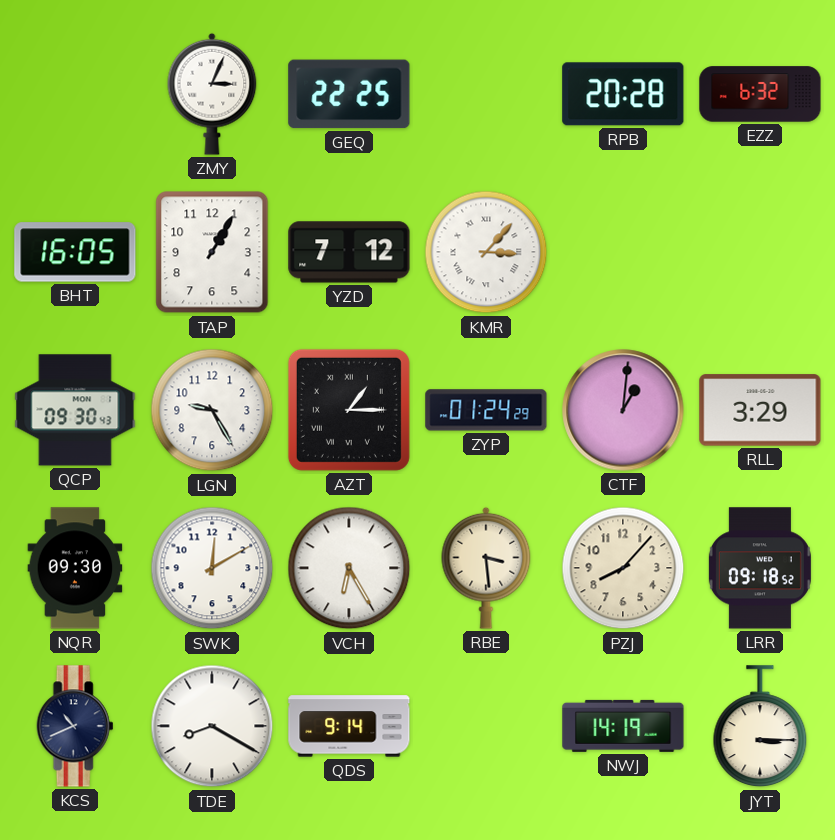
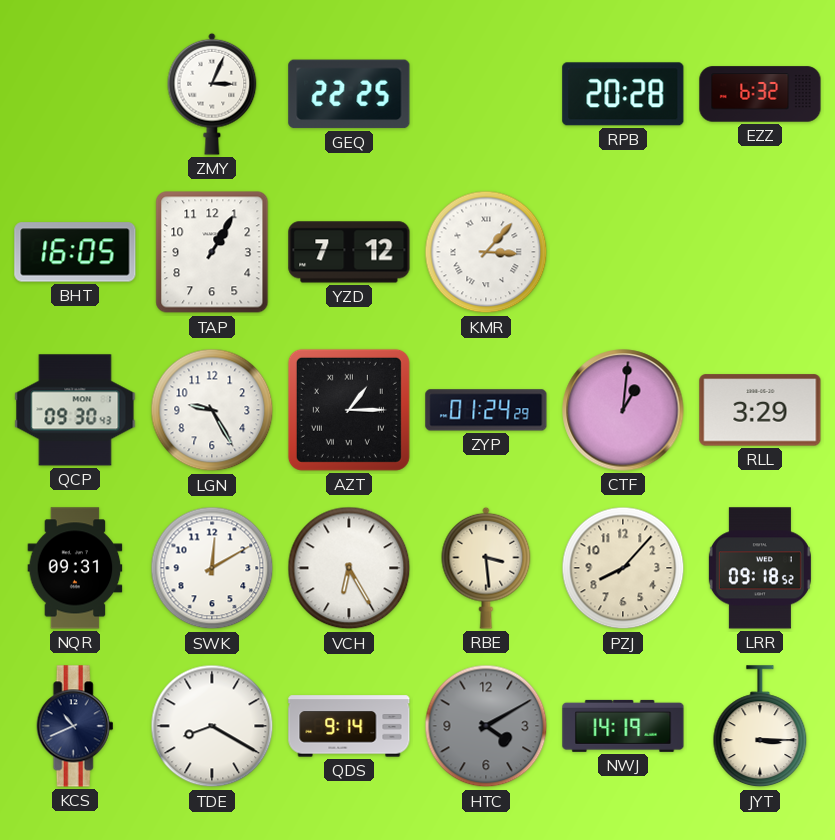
NQR: 09:30 -> 09:31
HTC: none -> 4:10
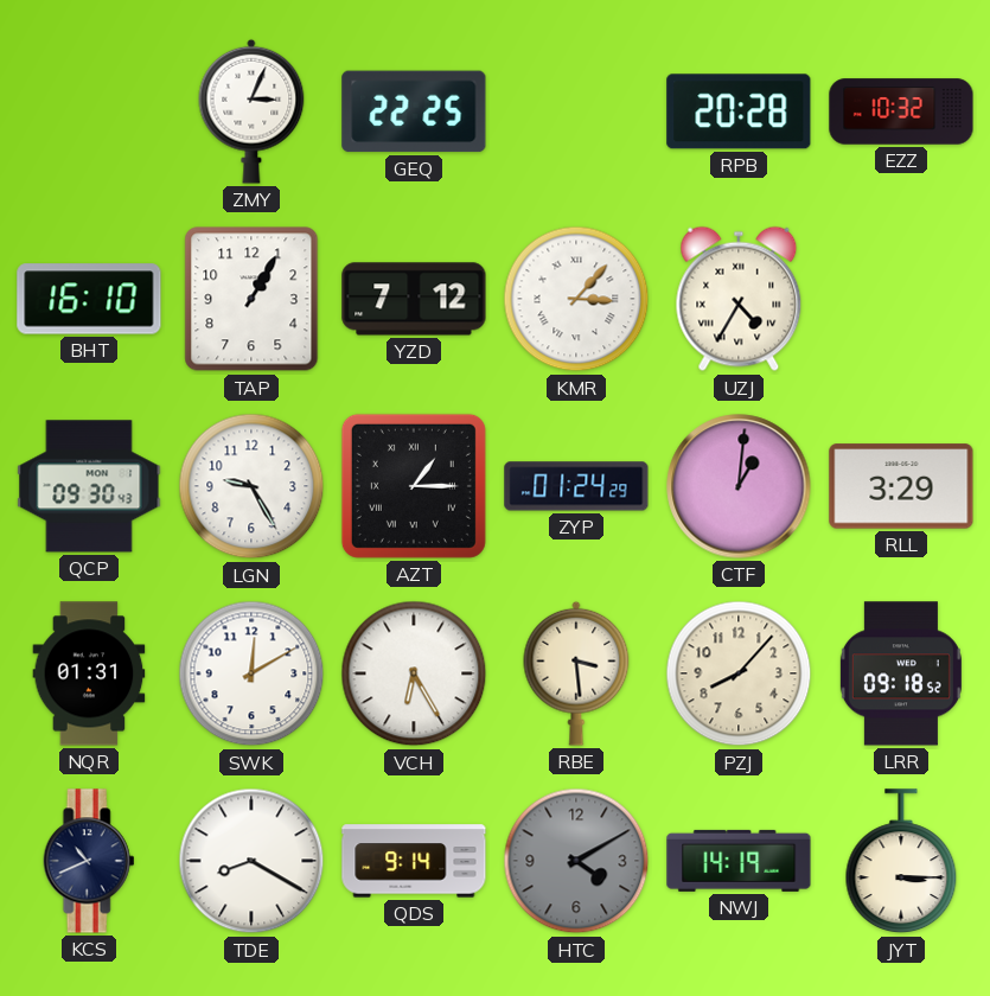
EZZ: 6:32 -> 10:32
BHT: 16:05 -> 16:10
UZJ: none -> 4:35
NQR: 09:31 -> 01:31
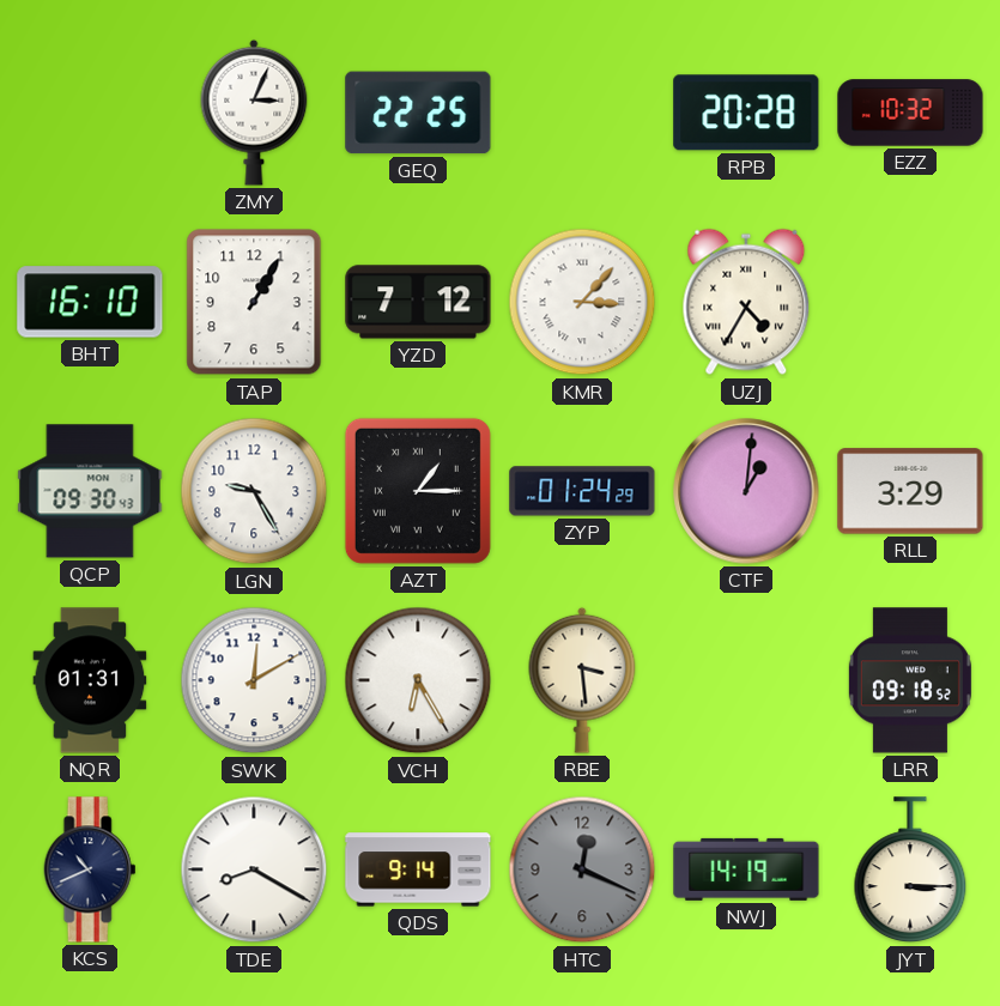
PZJ: 8:07 -> none
HTC: 4:10 -> 12:19
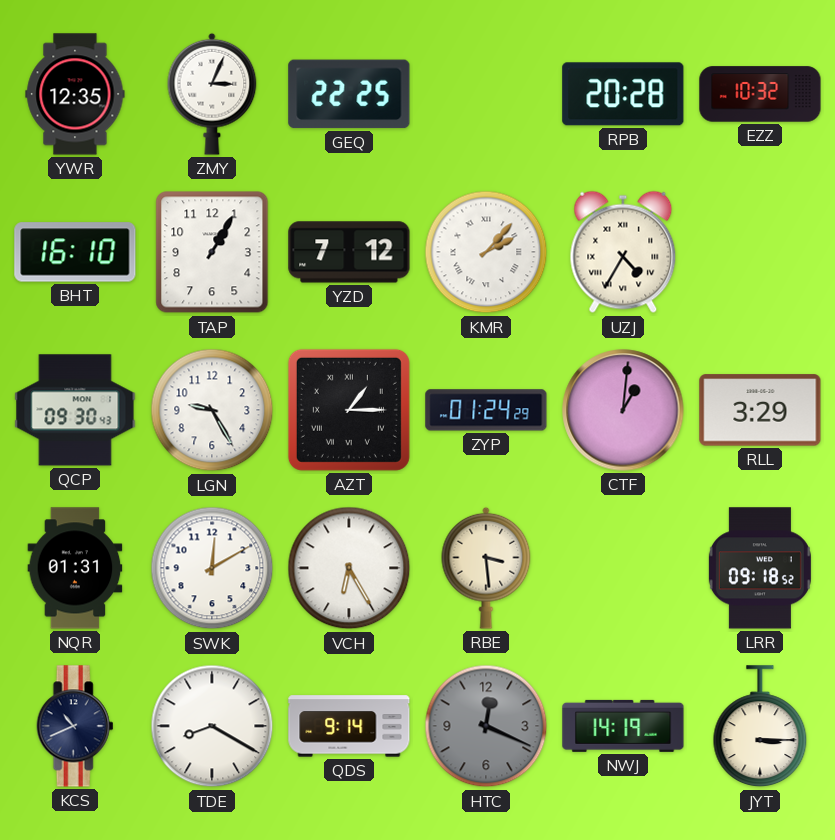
YWR: none -> 12:35
KMR: 3:07 -> 2:07
